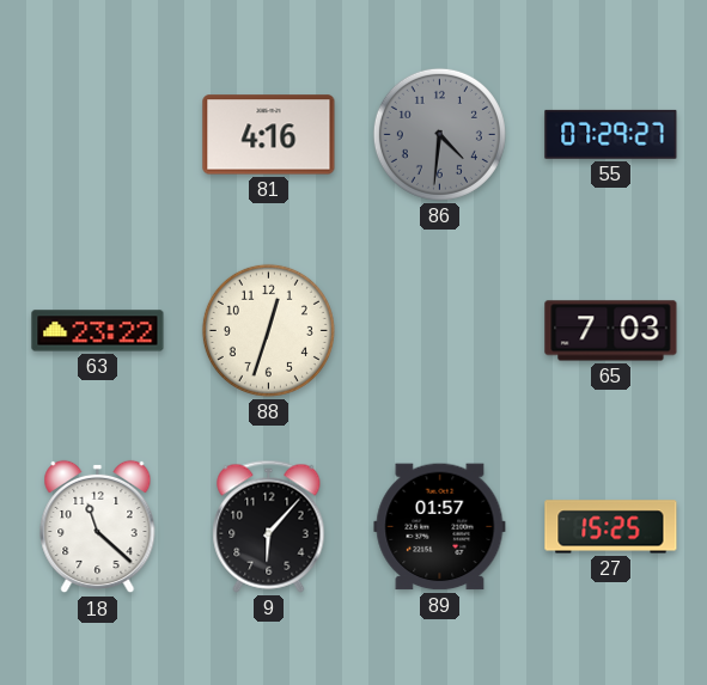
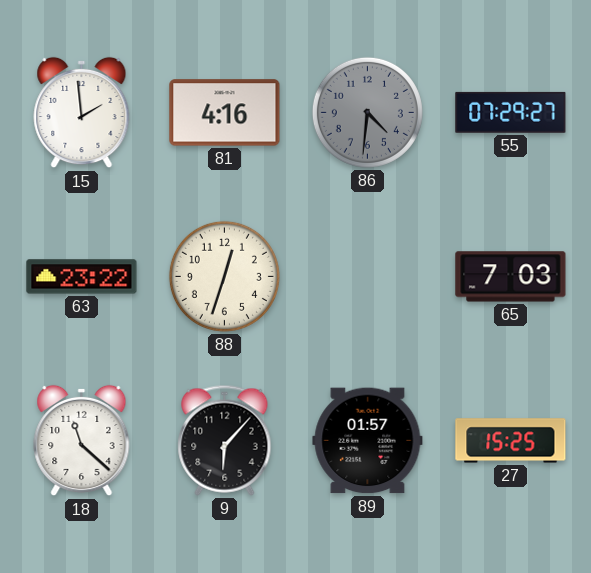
15: none -> 1:59
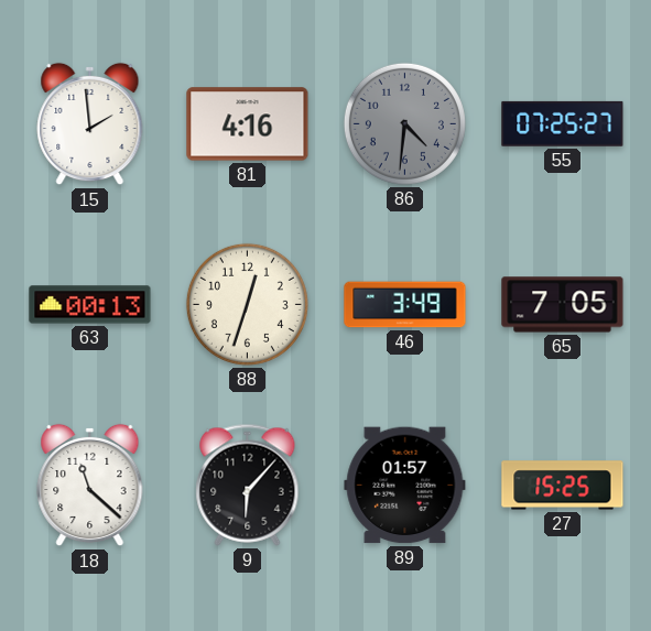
55: 07:29 -> 07:25
63: 23:22 -> 00:13
46: none -> 3:49
65: 7:03 -> 7:05
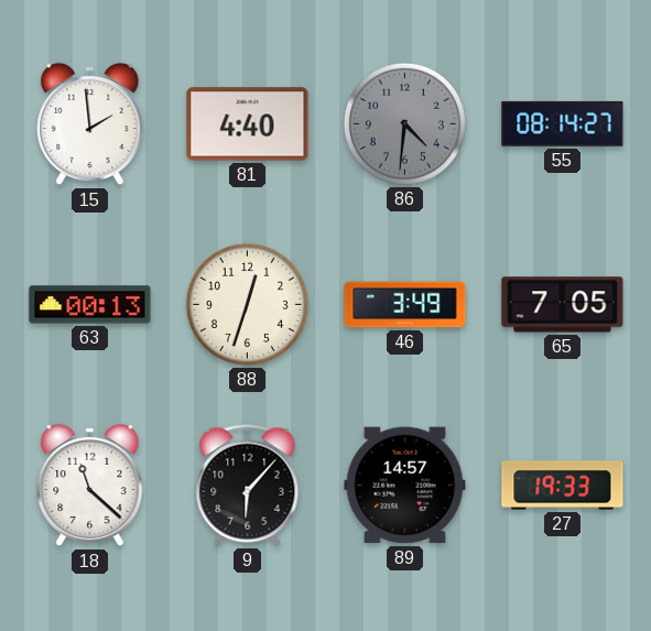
81: 4:16 -> 4:40
55: 07:25 -> 08:14
89: 01:57 -> 14:57
27: 15:25 -> 19:33
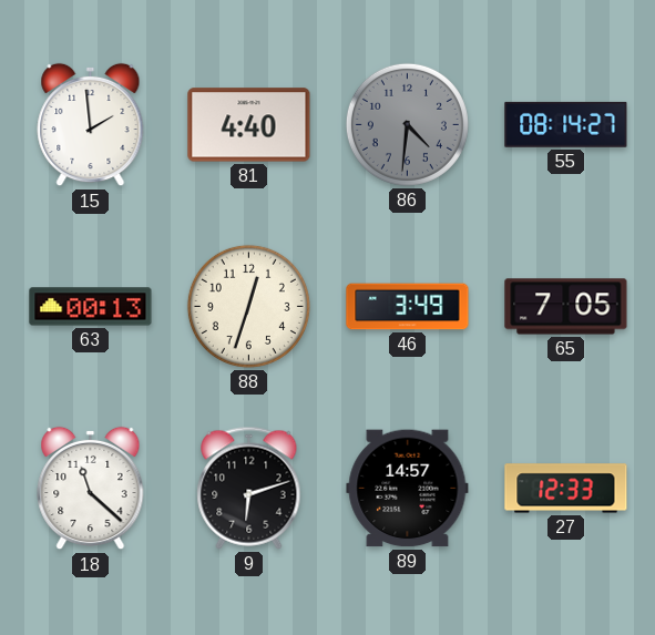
9: 6:07 -> 6:12
27: 19:33 -> 12:33
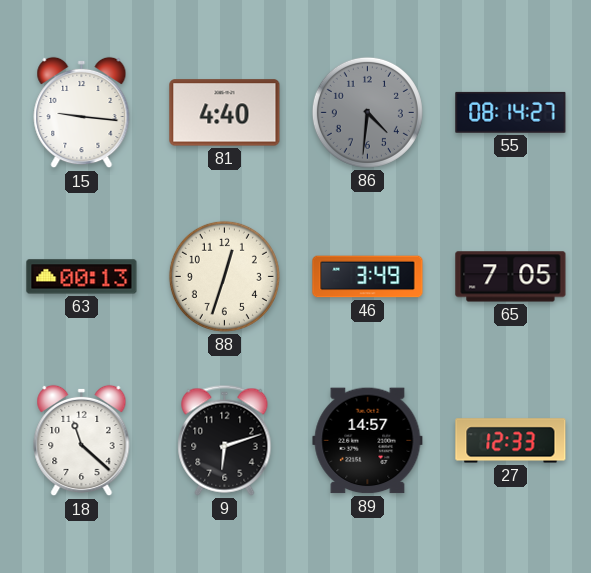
15: 1:59 -> 9:16
